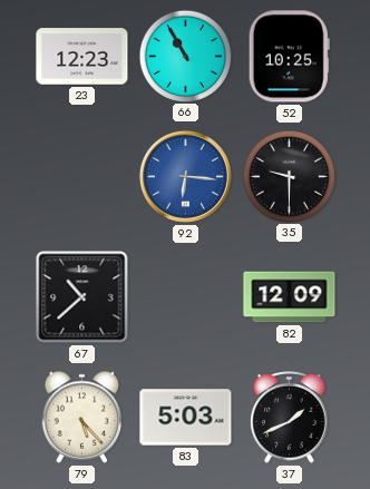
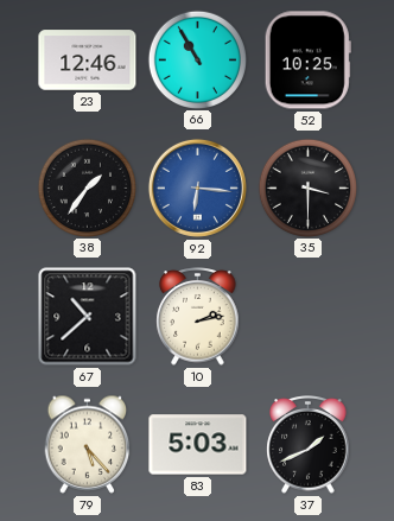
23: 12:23 -> 12:46
38: none -> 1:36
35: 9:30 -> 3:30
10: none -> 2:13
82: 12:09 -> none
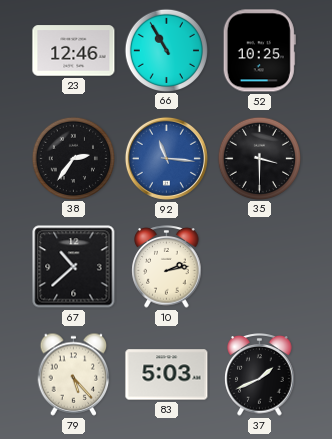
38: 1:36 -> 2:36
92: 6:16 -> 11:16
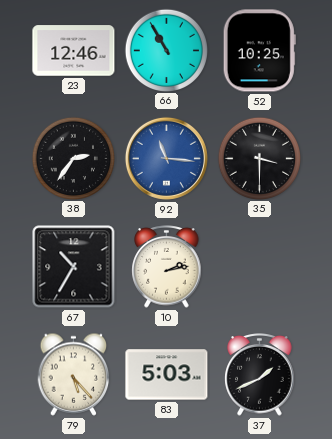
67: 10:38 -> 10:35
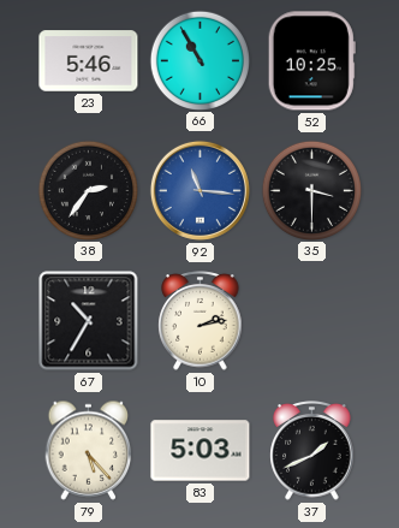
23: 12:46 -> 5:46
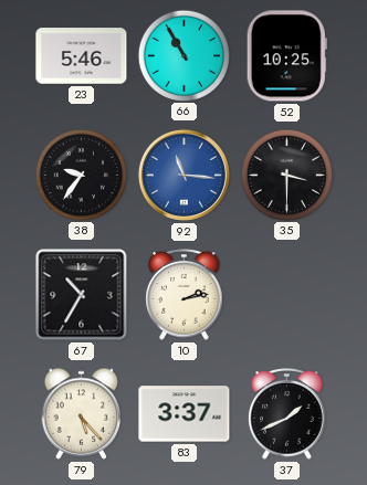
38: 2:36 -> 9:36
83: 5:03 -> 3:37
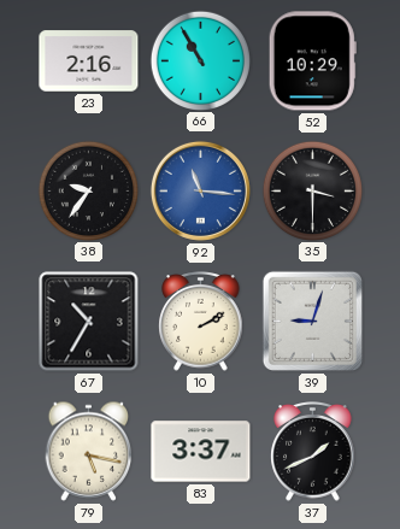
23: 5:46 -> 2:16
52: 10:25 -> 10:29
10: 2:13 -> 2:10
39: none -> 9:03
79: 5:23 -> 5:17
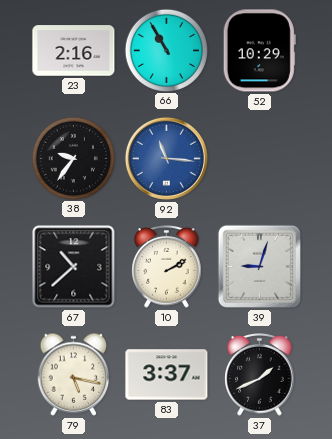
35: 3:30 -> none
67: 10:35 -> 10:38
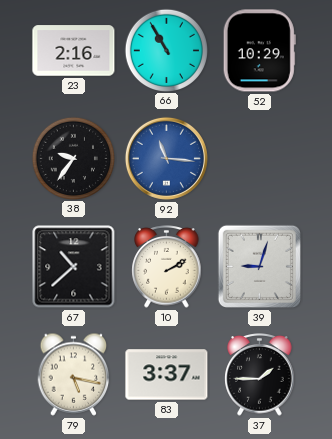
37: 1:41 -> 1:45
